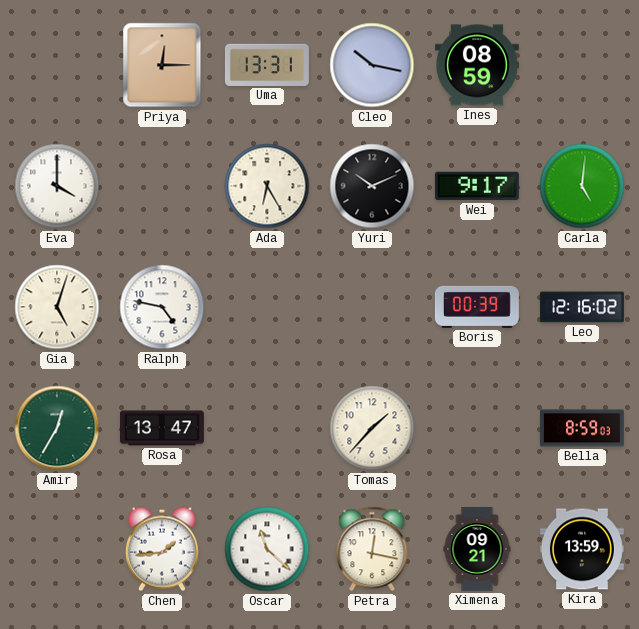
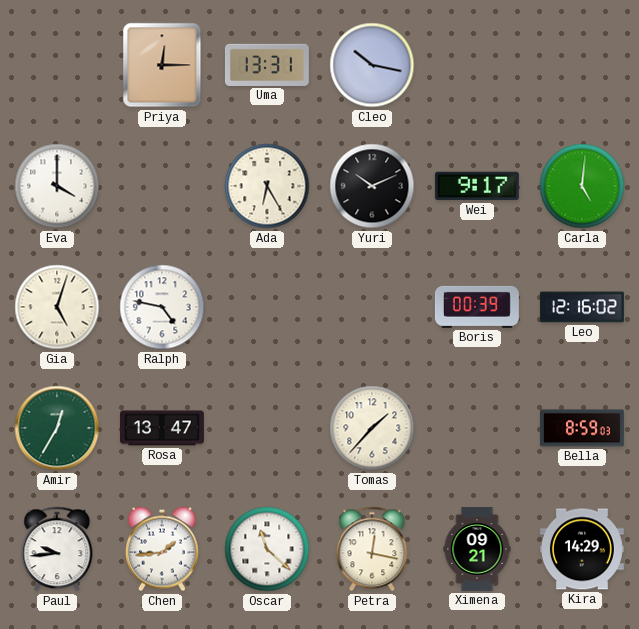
Ines: 08:59 -> none
Paul: none -> 9:44
Kira: 13:59 -> 14:29
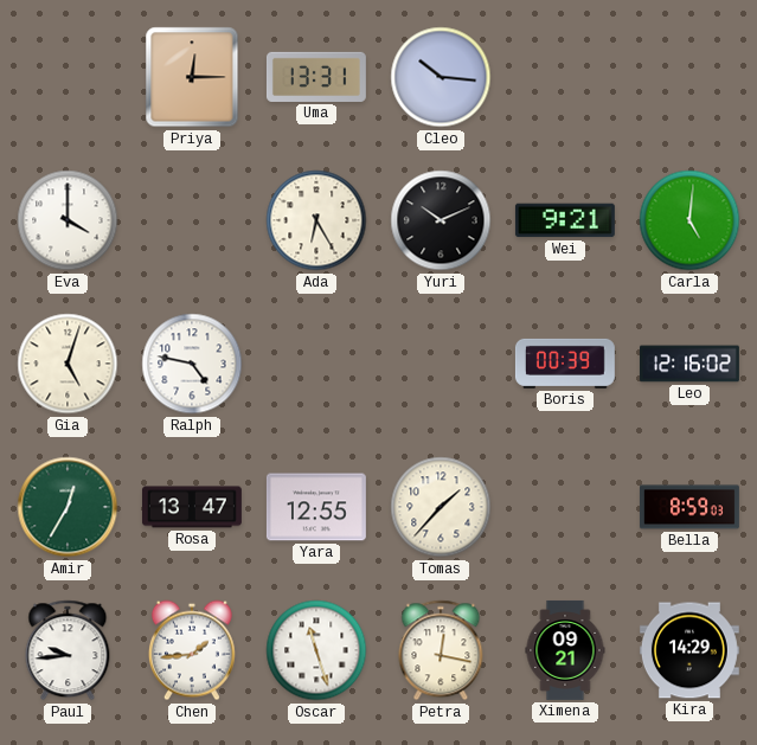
Cleo: 10:17 -> 10:16
Wei: 9:17 -> 9:21
Yara: none -> 12:55
Oscar: 11:22 -> 11:27
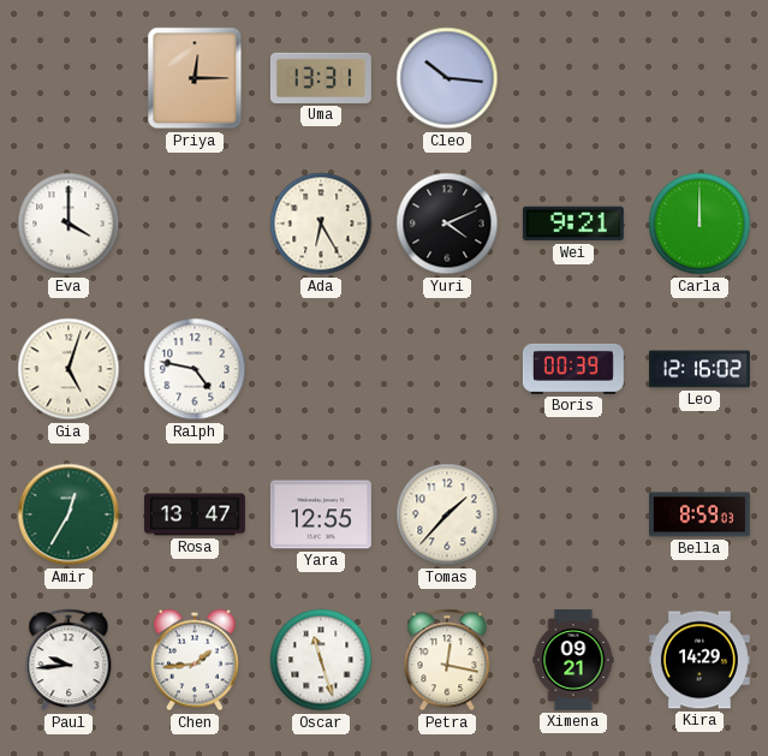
Yuri: 10:11 -> 4:11
Carla: 5:01 -> 12:00
